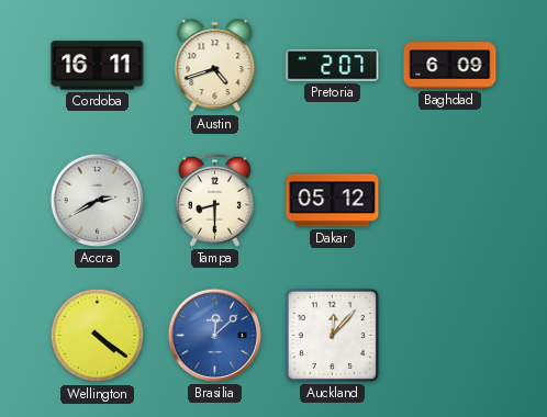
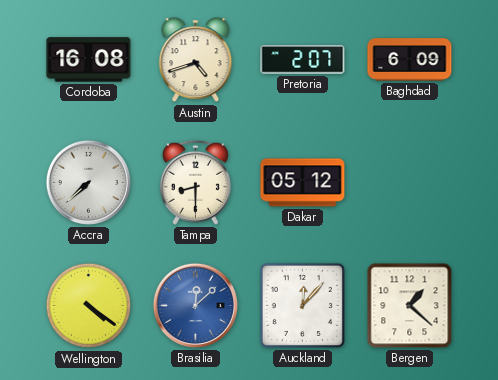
Cordoba: 16:11 -> 16:08
Accra: 2:40 -> 7:38
Bergen: none -> 1:22
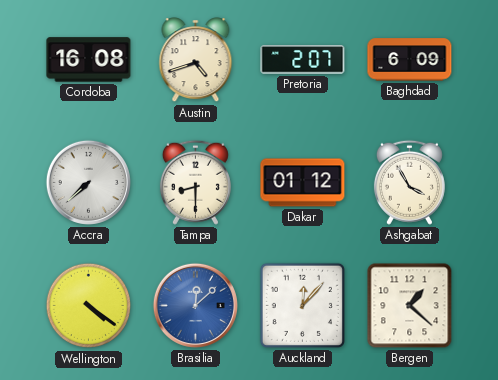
Dakar: 05:12 -> 01:12
Ashgabat: none -> 3:55
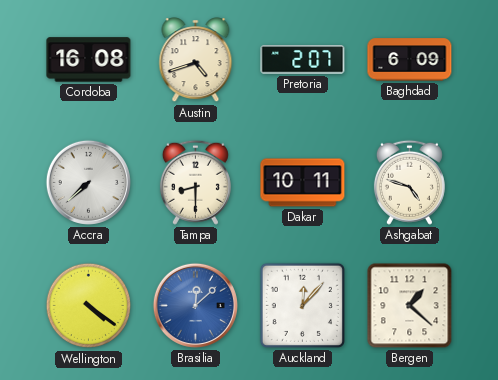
Dakar: 01:12 -> 10:11
Ashgabat: 3:55 -> 4:48
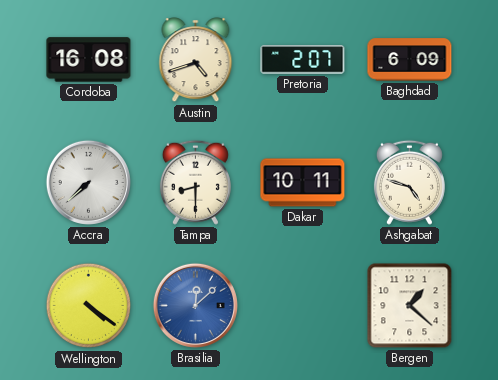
Auckland: 12:07 -> none
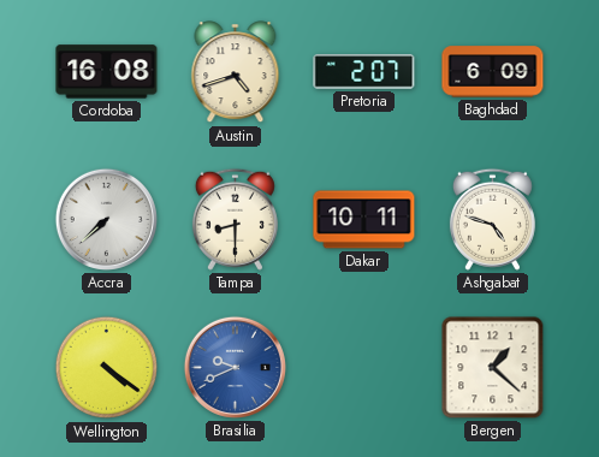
Brasilia: 12:08 -> 9:41
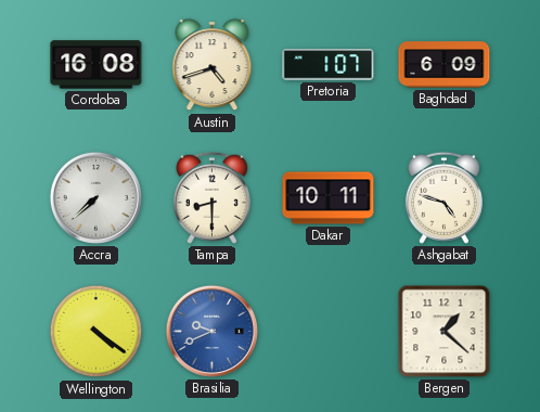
Pretoria: 2:07 -> 1:07
